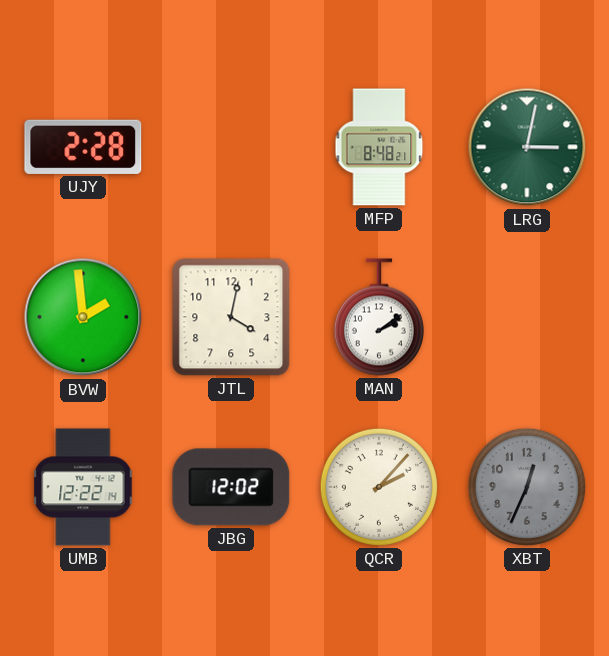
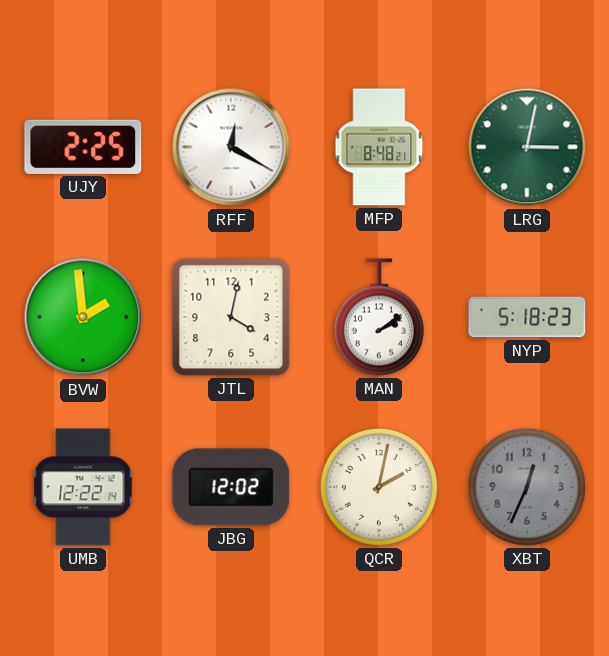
UJY: 2:28 -> 2:25
RFF: none -> 12:20
NYP: none -> 5:18
QCR: 2:07 -> 2:02
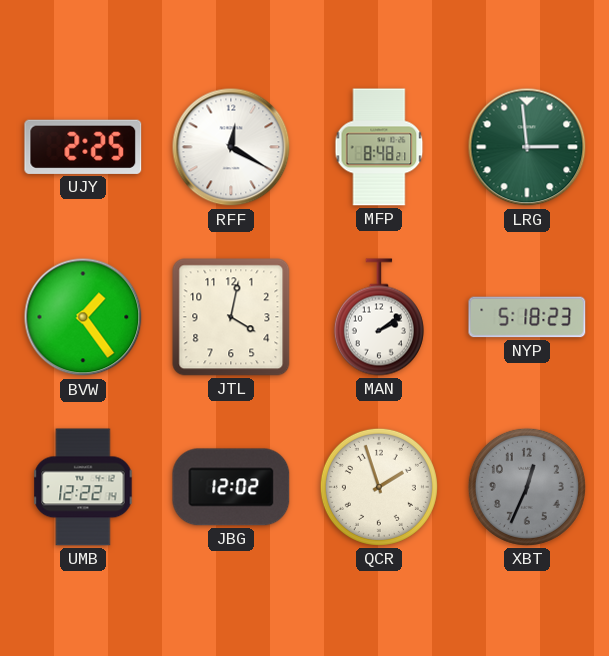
LRG: 3:02 -> 2:59
BVW: 1:59 -> 1:24
QCR: 2:02 -> 1:57
